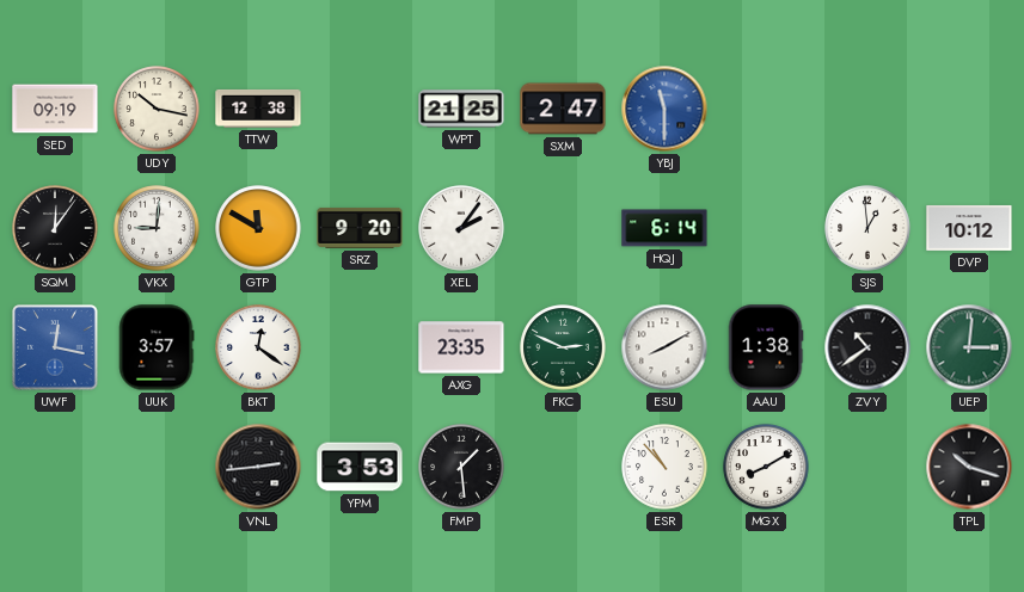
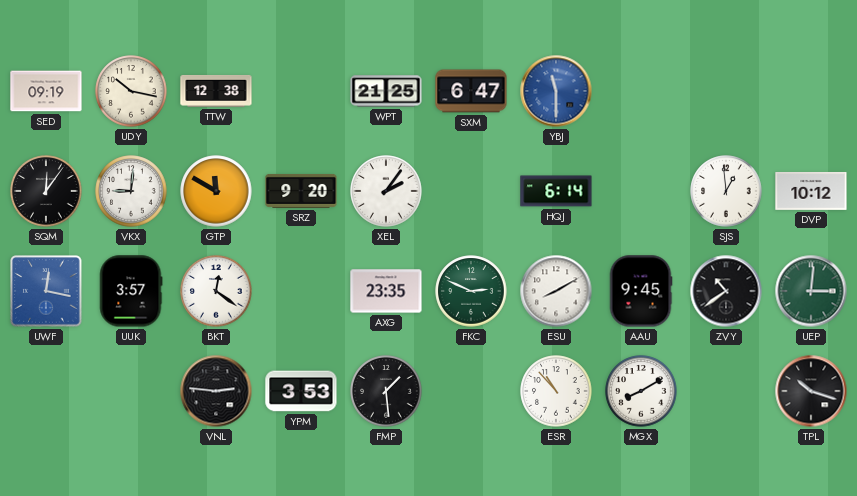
SXM: 2:47 -> 6:47
AAU: 1:38 -> 9:45
VNL: 2:44 -> 2:46
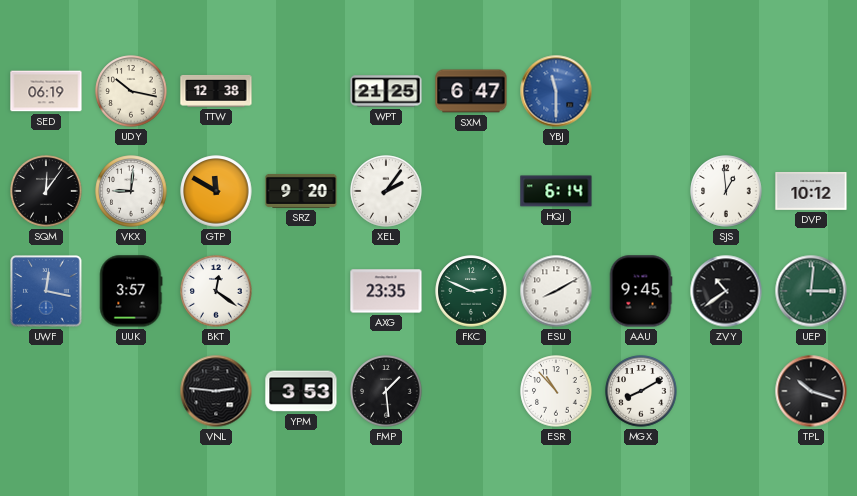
SED: 09:19 -> 06:19
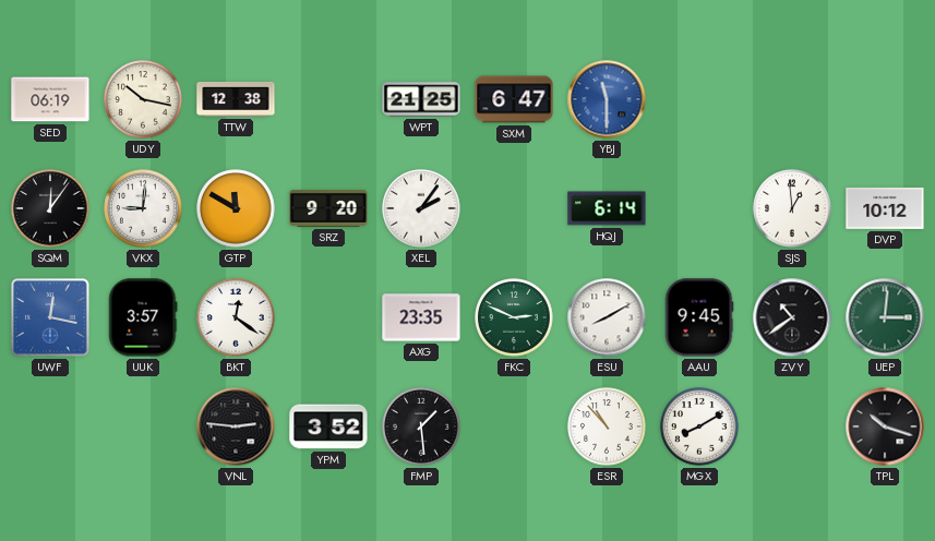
YPM: 3:53 -> 3:52
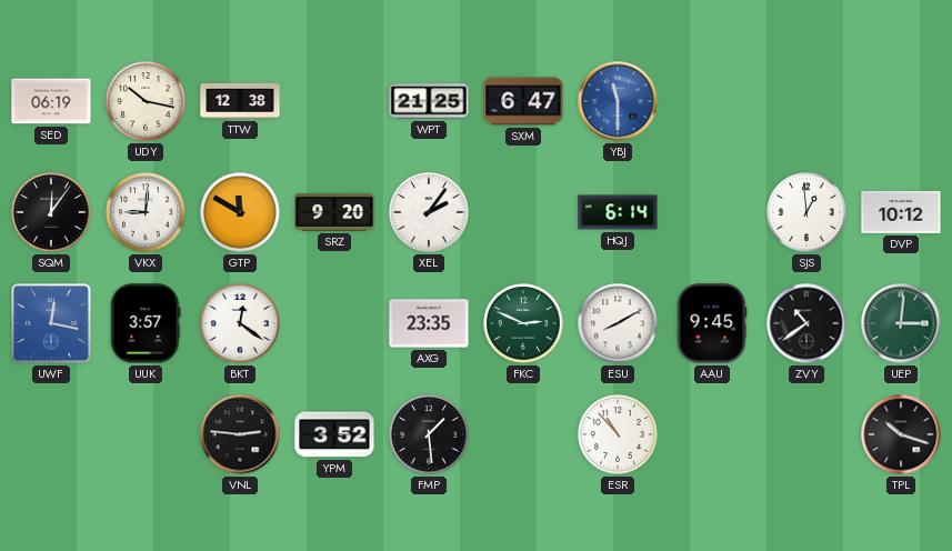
MGX: 8:10 -> none
